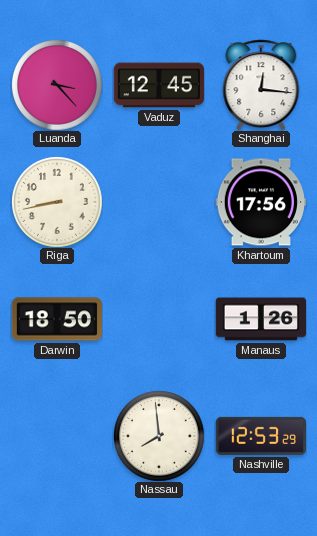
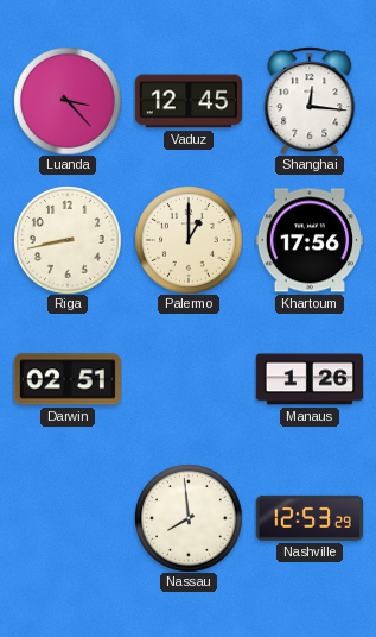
Palermo: none -> 1:00
Darwin: 18:50 -> 02:51
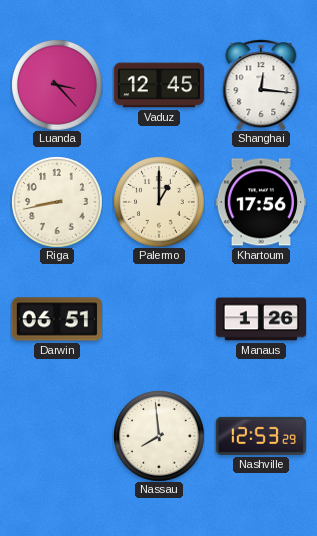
Darwin: 02:51 -> 06:51
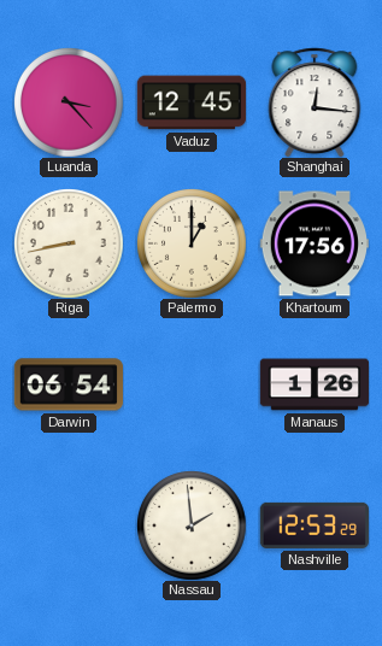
Darwin: 06:51 -> 06:54
Nassau: 7:59 -> 1:59
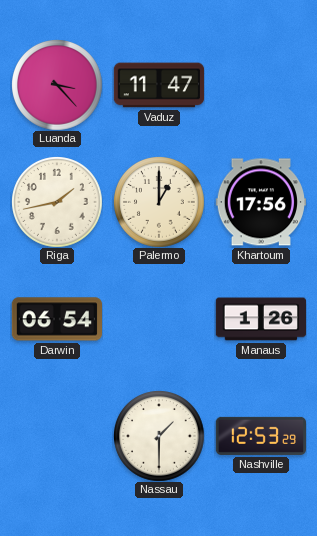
Vaduz: 12:45 -> 11:47
Shanghai: 12:16 -> none
Riga: 8:43 -> 1:43
Nassau: 1:59 -> 1:30
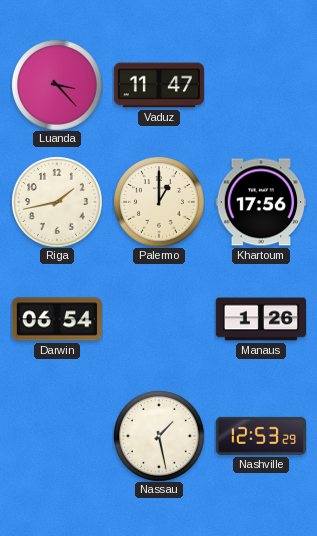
Nassau: 1:30 -> 1:28
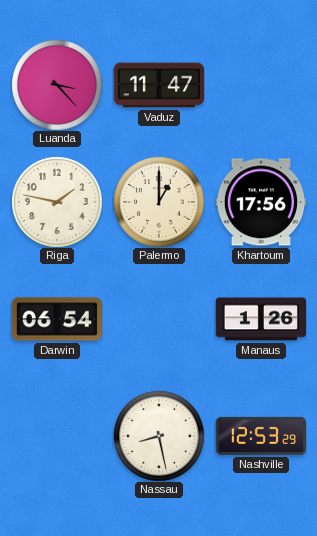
Riga: 1:43 -> 1:47
Nassau: 1:28 -> 8:28
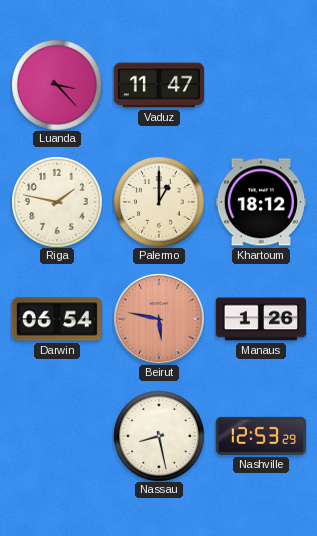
Khartoum: 17:56 -> 18:12
Beirut: none -> 5:47
